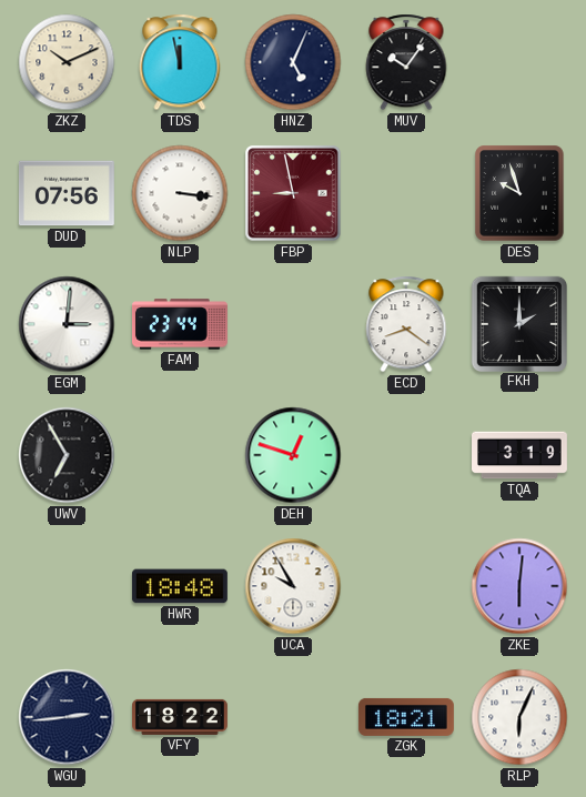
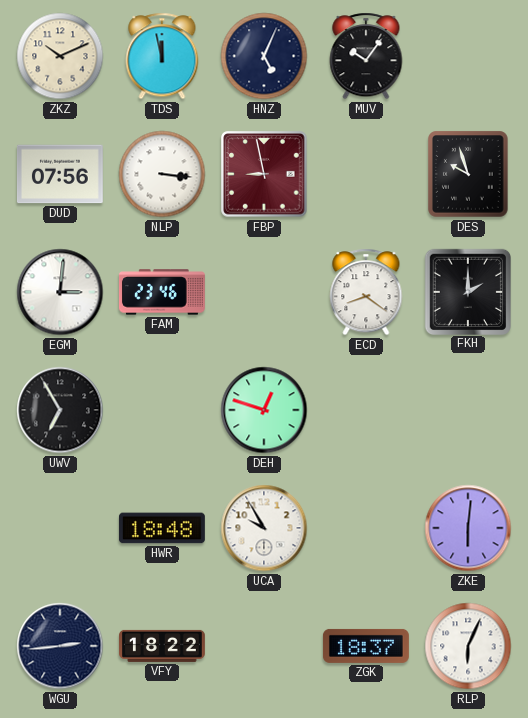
FAM: 23:44 -> 23:46
TQA: 3:19 -> none
ZGK: 18:21 -> 18:37
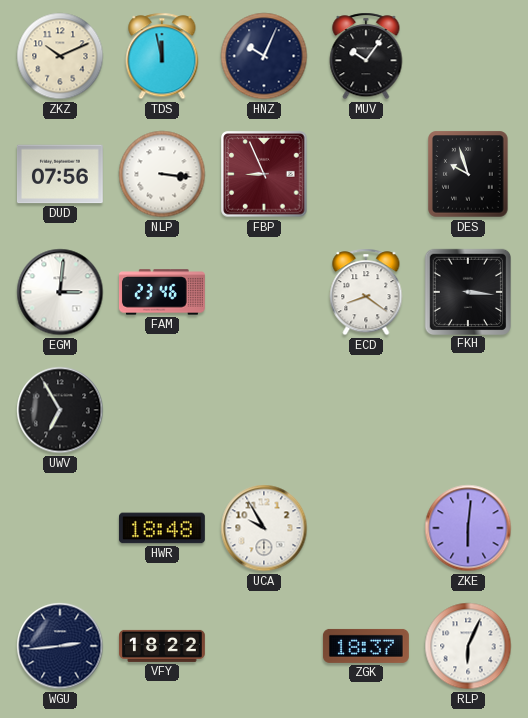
HNZ: 5:04 -> 10:04
FBP: 8:58 -> 8:56
FKH: 2:00 -> 3:16
DEH: 12:48 -> none
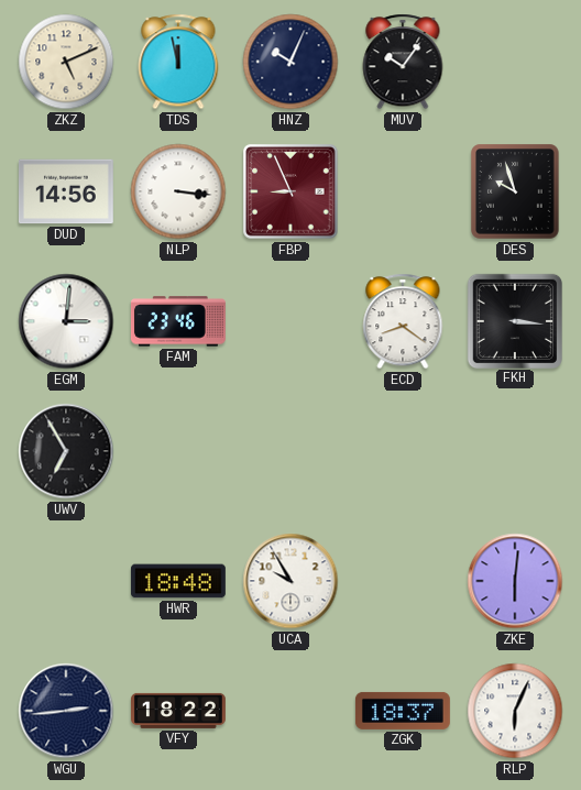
ZKZ: 10:11 -> 5:11
DUD: 07:56 -> 14:56
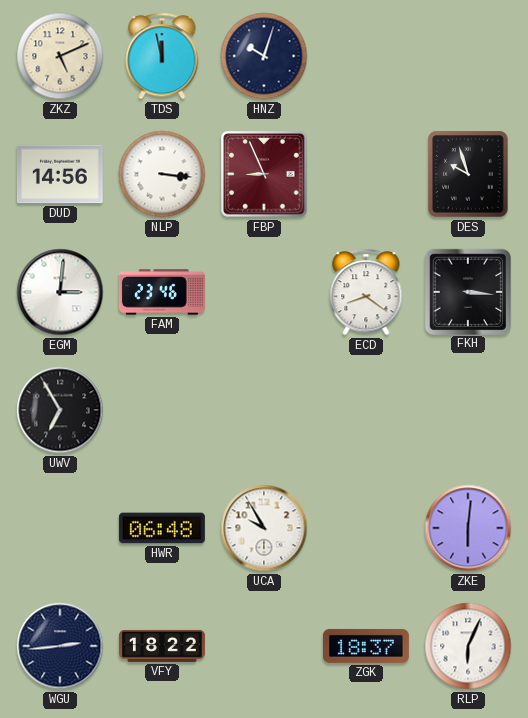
HNZ: 10:04 -> 10:03
MUV: 10:06 -> none
HWR: 18:48 -> 06:48
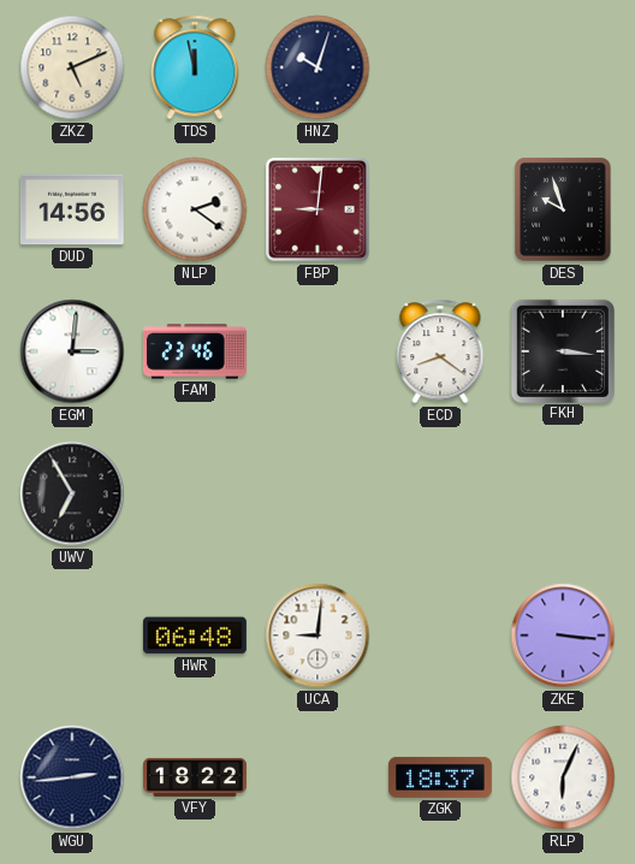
NLP: 3:16 -> 2:21
FBP: 8:56 -> 9:01
UCA: 9:55 -> 9:01
ZKE: 6:01 -> 3:16
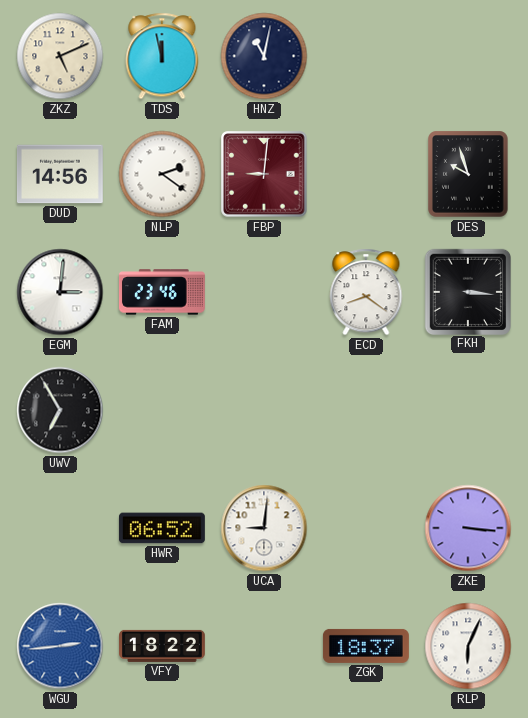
HNZ: 10:03 -> 11:02
HWR: 06:48 -> 06:52
WGU dial: navy -> blue
